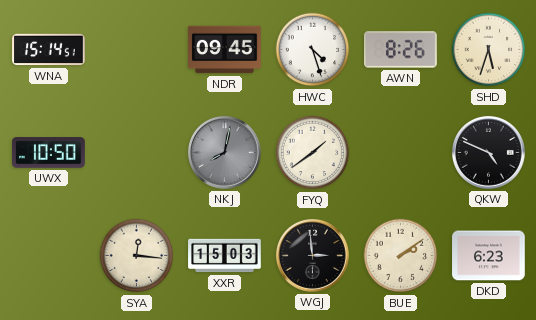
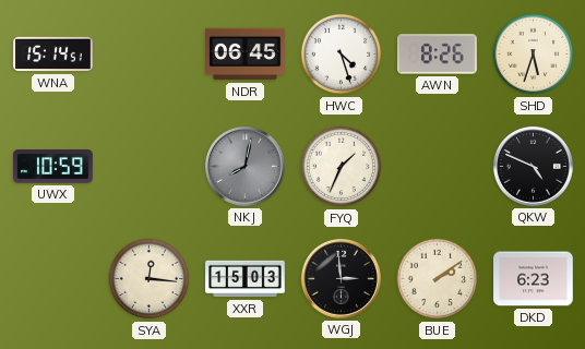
NDR: 09:45 -> 06:45
UWX: 10:50 -> 10:59
FYQ: 1:39 -> 1:34
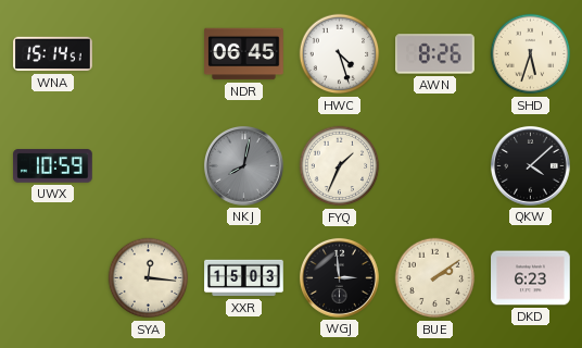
QKW: 4:49 -> 4:08
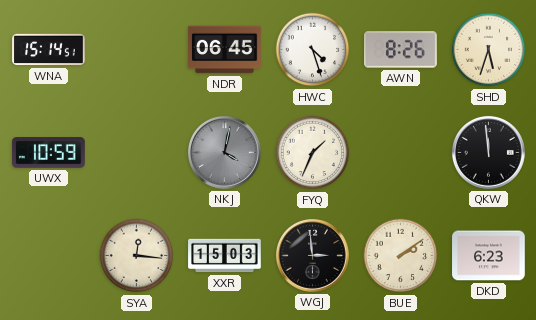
NKJ: 8:02 -> 4:02
QKW: 4:08 -> 11:59
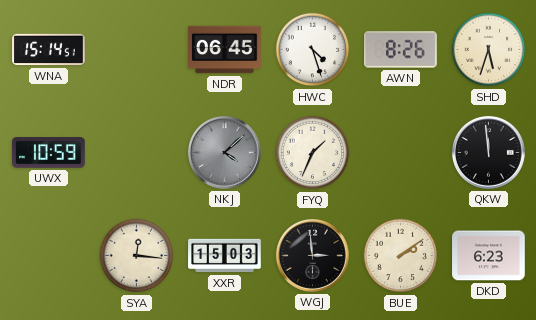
NKJ: 4:02 -> 4:08
